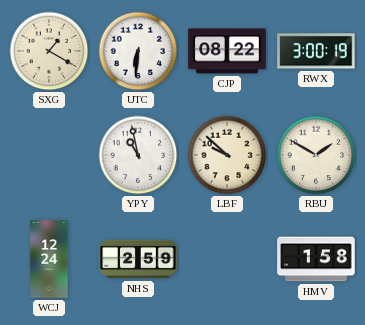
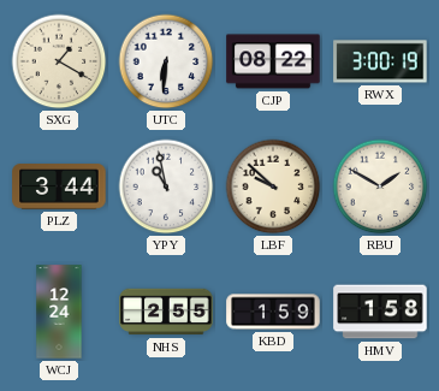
PLZ: none -> 3:44
NHS: 2:59 -> 2:55
KBD: none -> 1:59
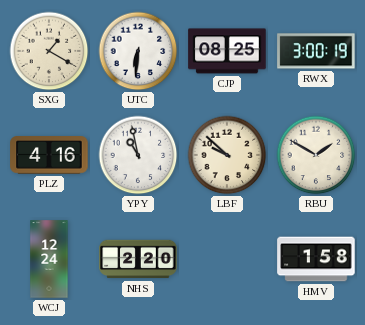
CJP: 08:22 -> 08:25
PLZ: 3:44 -> 4:16
NHS: 2:55 -> 2:20
KBD: 1:59 -> none
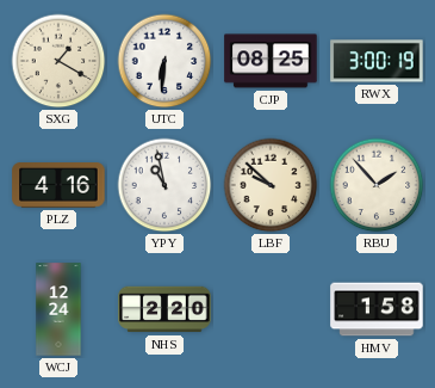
RBU: 1:50 -> 1:53
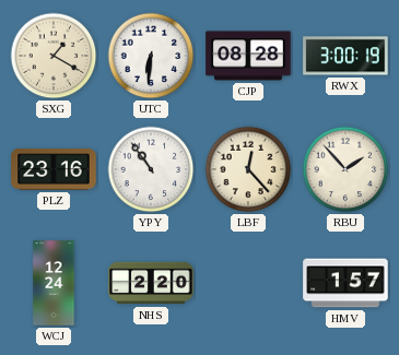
CJP: 08:25 -> 08:28
PLZ: 4:16 -> 23:16
YPY: 10:58 -> 10:54
LBF: 9:52 -> 12:23
HMV: 1:58 -> 1:57
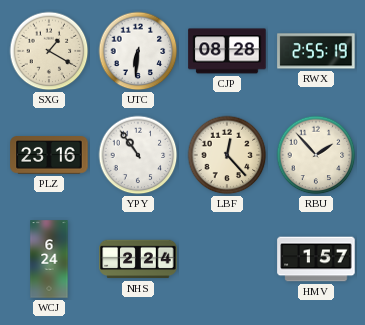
RWX: 3:00 -> 2:55
WCJ: 12:24 -> 6:24
NHS: 2:20 -> 2:24
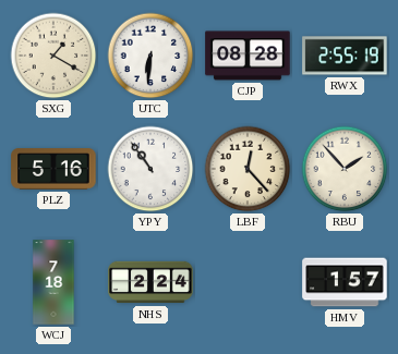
PLZ: 23:16 -> 5:16
WCJ: 6:24 -> 7:18
